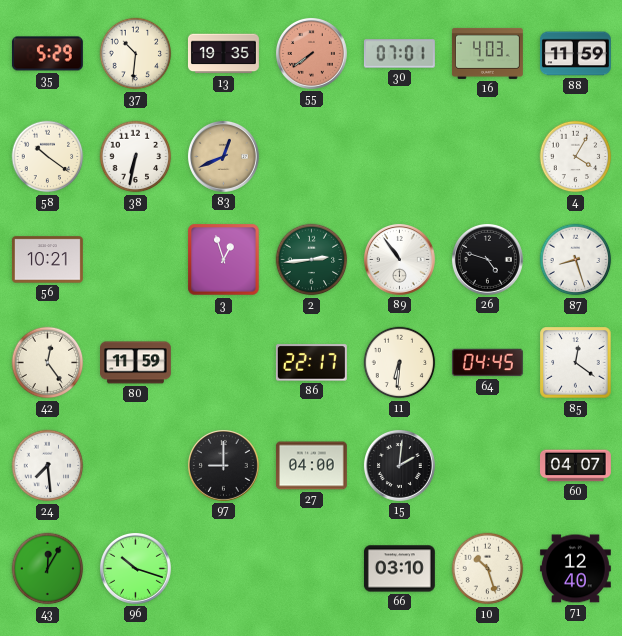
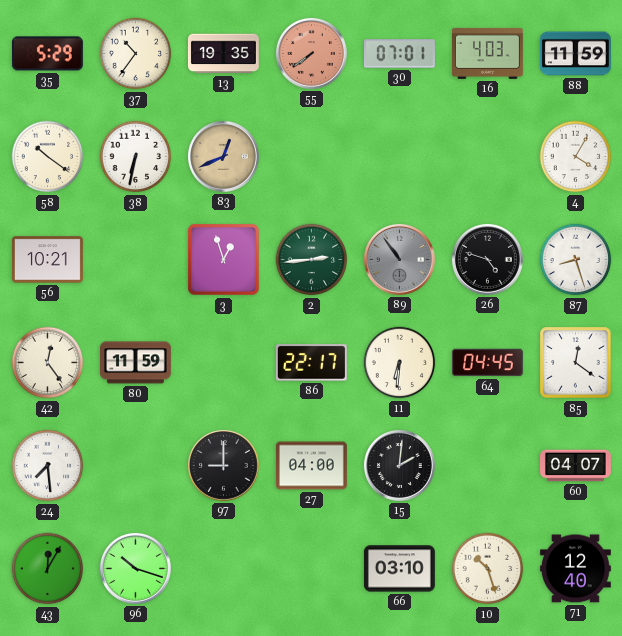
37: 10:31 -> 10:36
89 dial: white -> grey
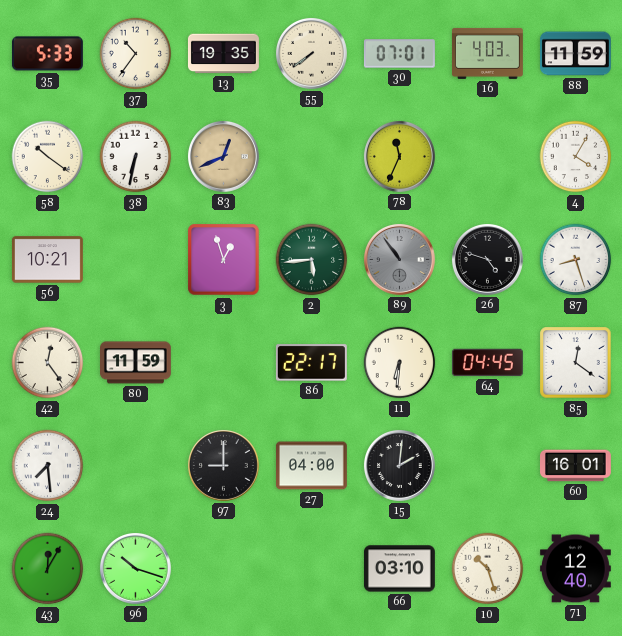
35: 5:29 -> 5:33
55 dial: salmon -> cream
78: none -> 11:34
2: 2:44 -> 5:44
60: 04:07 -> 16:01
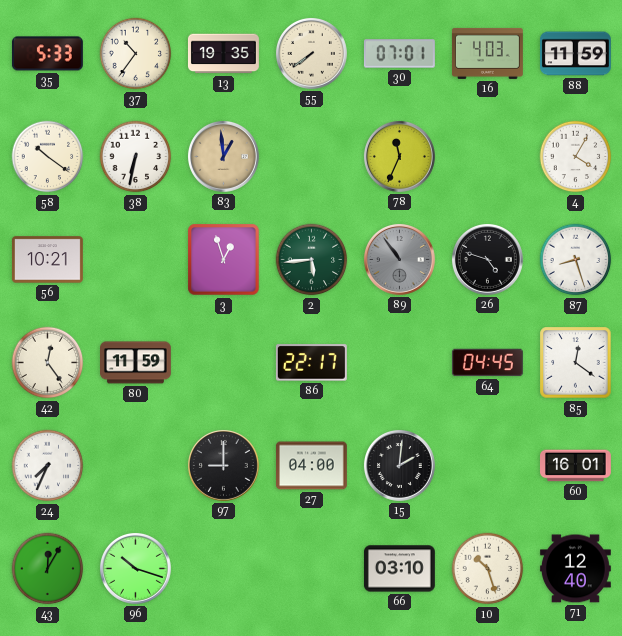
83: 12:41 -> 12:59
11: 6:31 -> none
24: 7:29 -> 7:34
